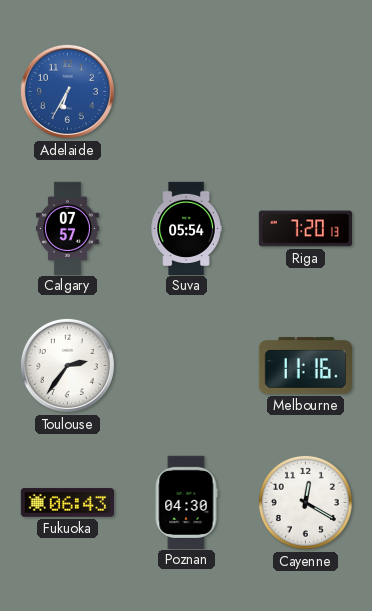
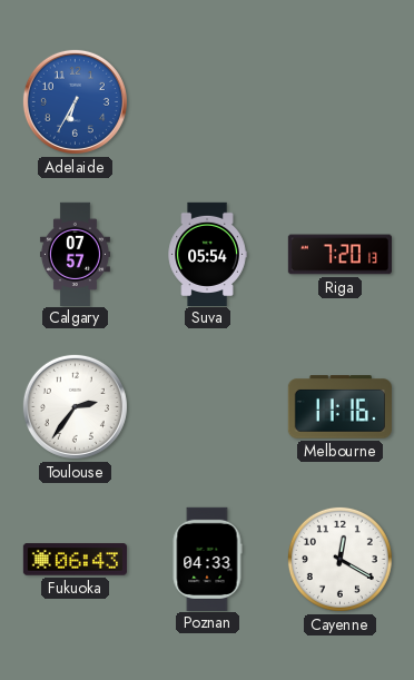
Poznan: 04:30 -> 04:33
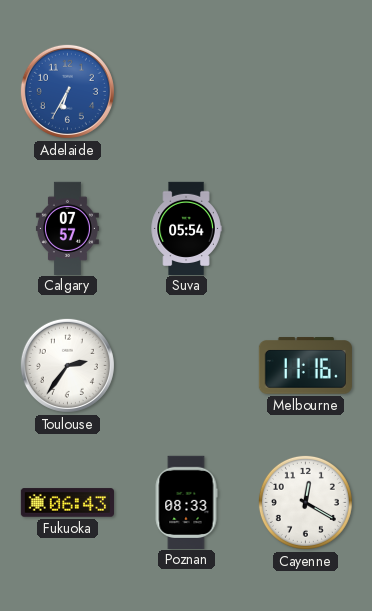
Riga: 7:20 -> none
Poznan: 04:33 -> 08:33
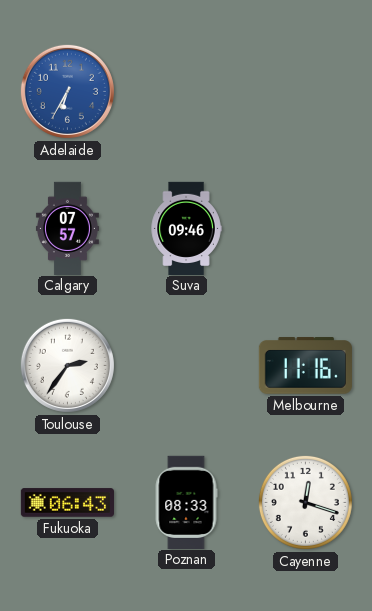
Suva: 05:54 -> 09:46
Cayenne: 12:20 -> 12:18
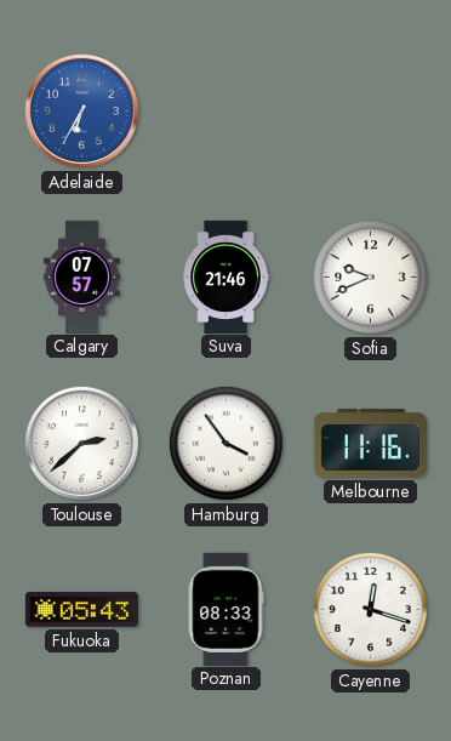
Suva: 09:46 -> 21:46
Sofia: none -> 9:41
Toulouse: 2:36 -> 2:38
Hamburg: none -> 3:54
Fukuoka: 06:43 -> 05:43
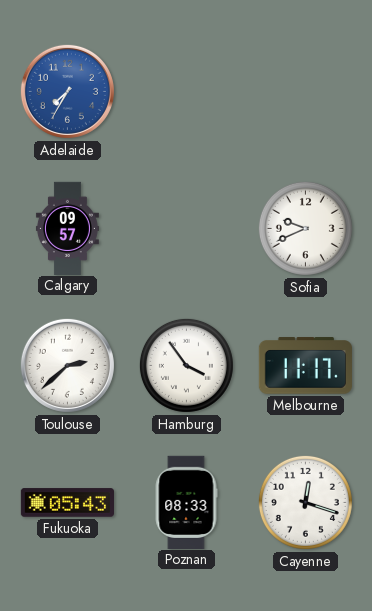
Adelaide: 6:35 -> 7:35
Calgary: 07:57 -> 09:57
Suva: 21:46 -> none
Melbourne: 11:16 -> 11:17
